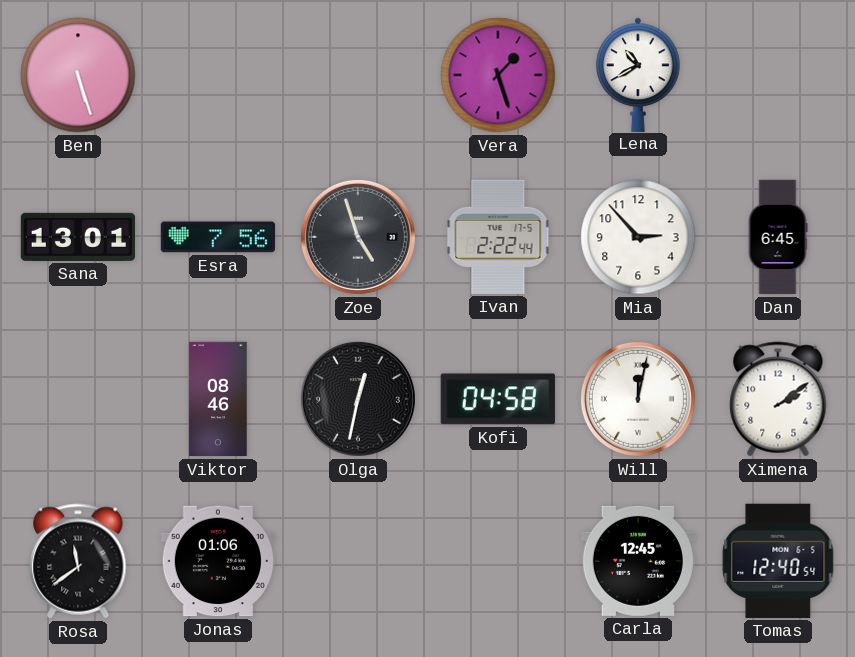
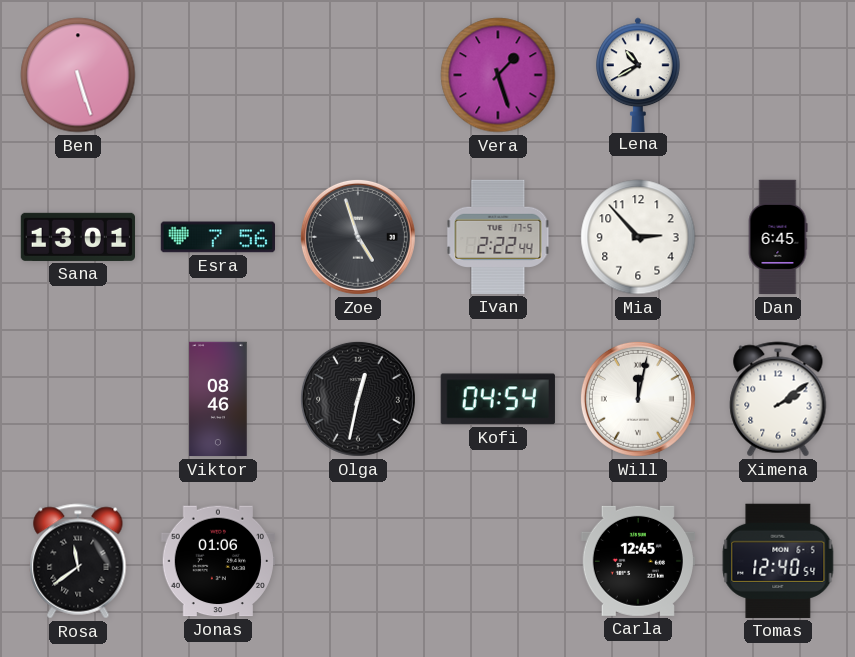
Kofi: 04:58 -> 04:54
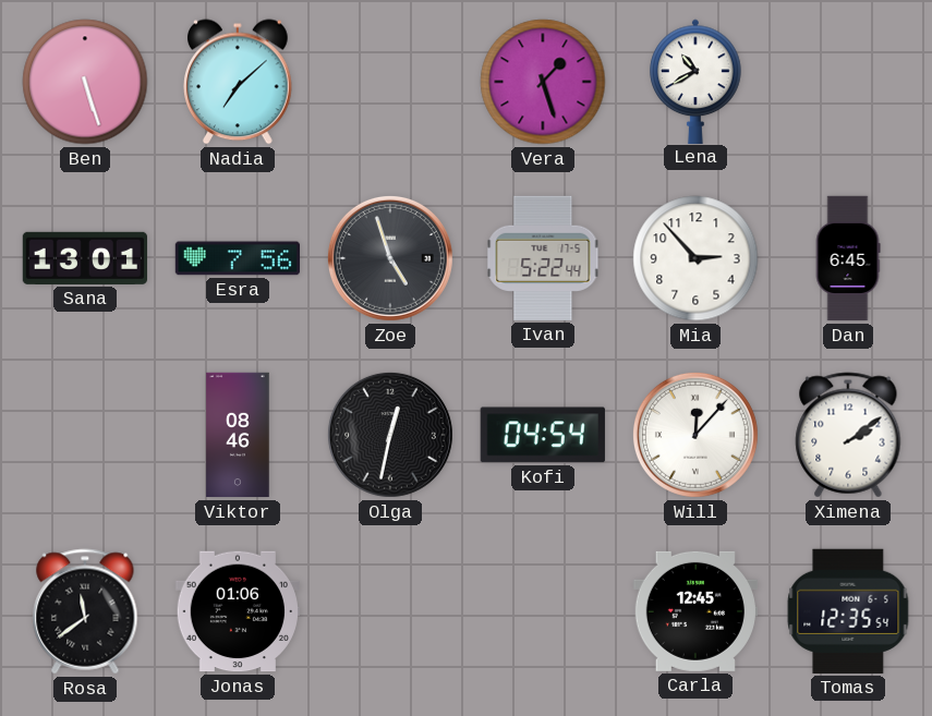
Nadia: none -> 7:08
Ivan: 2:22 -> 5:22
Will: 12:02 -> 12:07
Tomas: 12:40 -> 12:35
